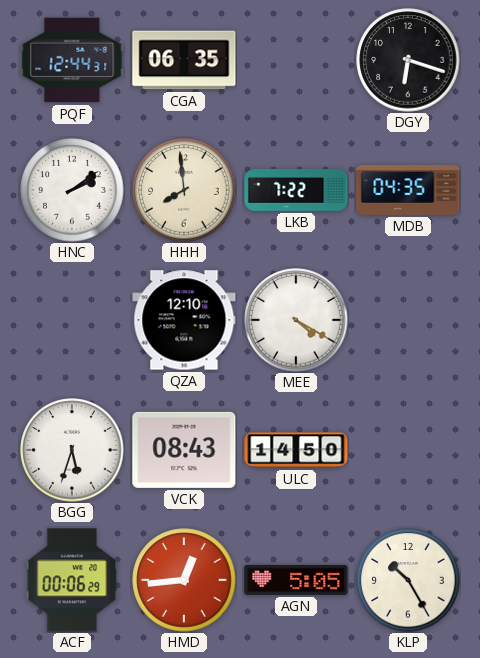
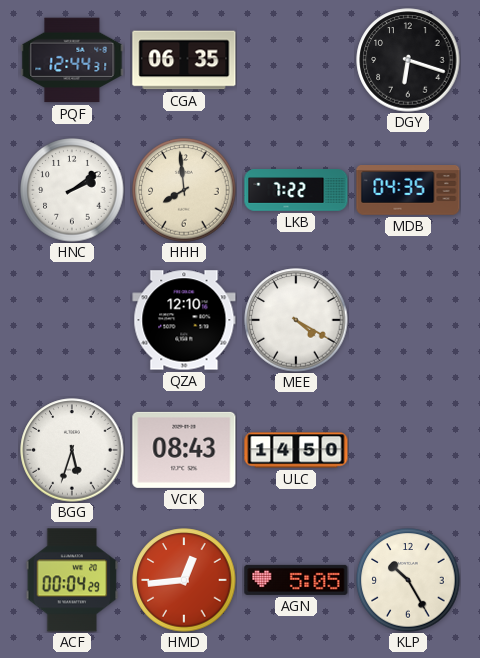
ACF: 00:06 -> 00:04
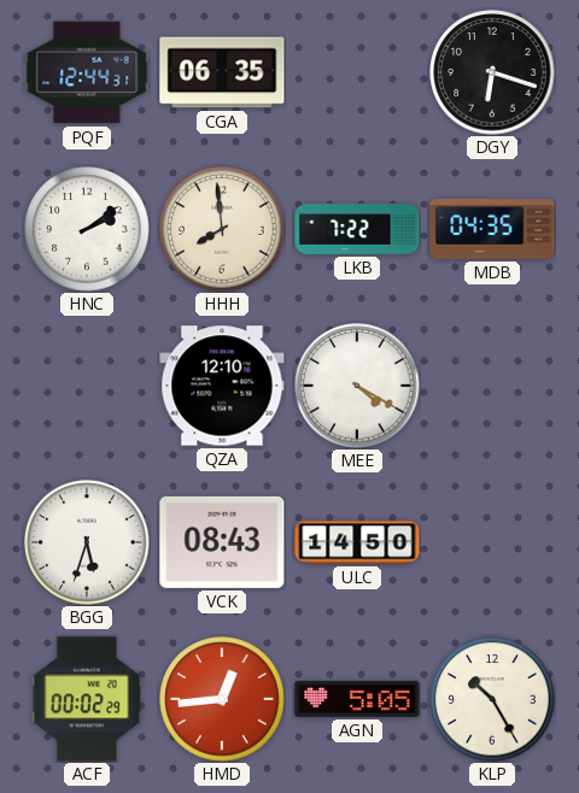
ACF: 00:04 -> 00:02
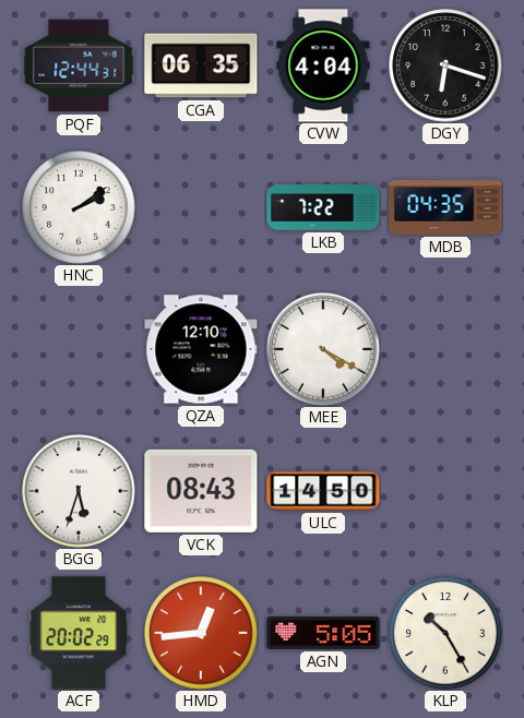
CVW: none -> 4:04
HHH: 7:59 -> none
ACF: 00:02 -> 20:02
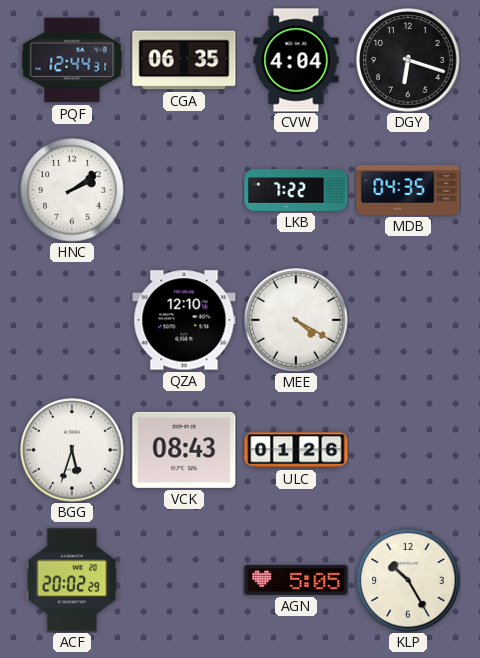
ULC: 14:50 -> 01:26
HMD: 12:44 -> none
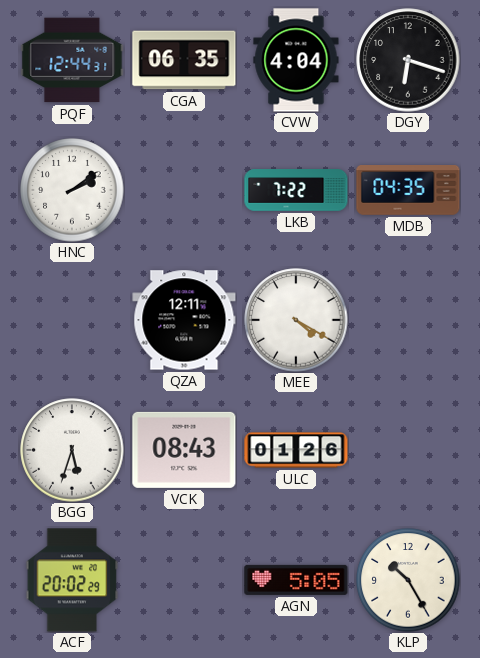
QZA: 12:10 -> 12:11
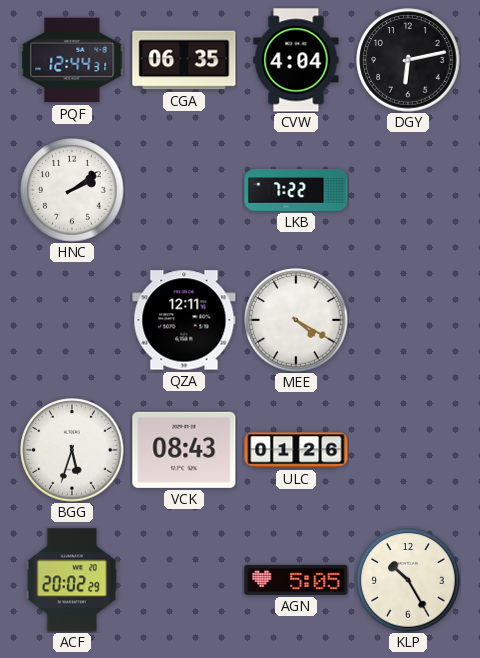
DGY: 6:18 -> 6:13
MDB: 04:35 -> none
